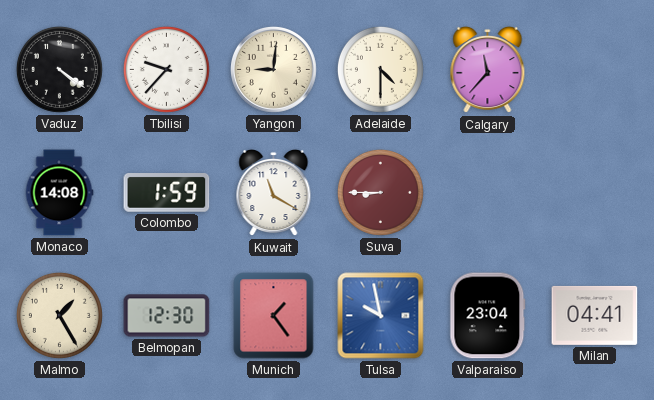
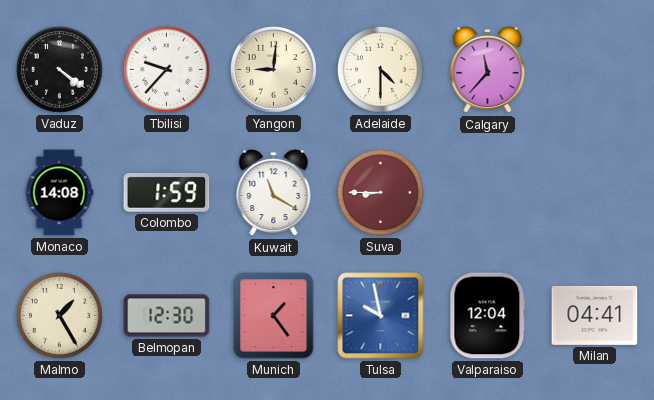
Valparaiso: 23:04 -> 12:04
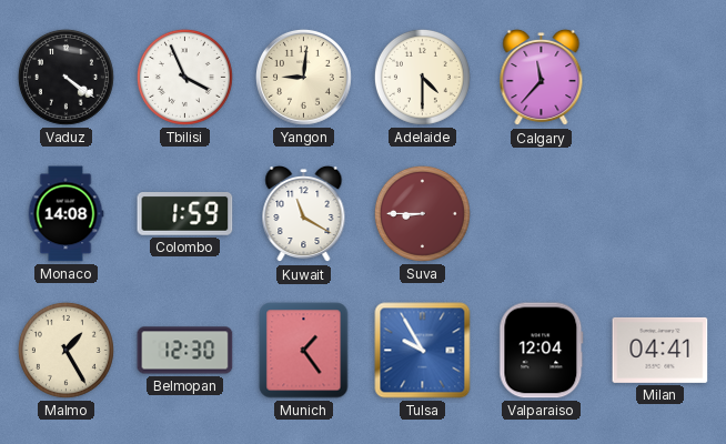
Tbilisi: 9:37 -> 3:56
Tulsa: 9:58 -> 9:55
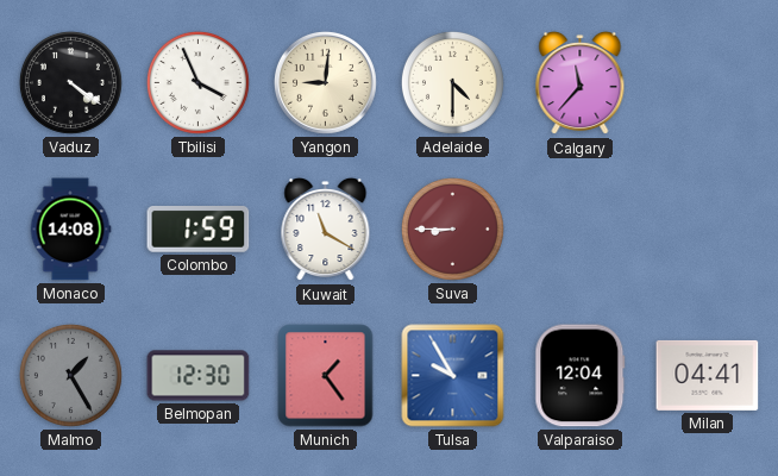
Malmo dial: cream -> grey
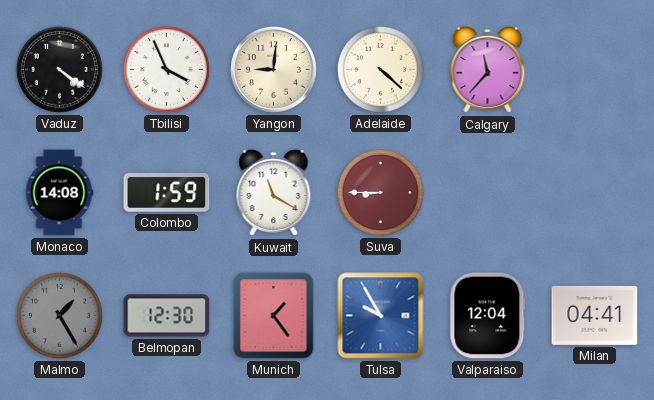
Adelaide: 4:30 -> 4:22
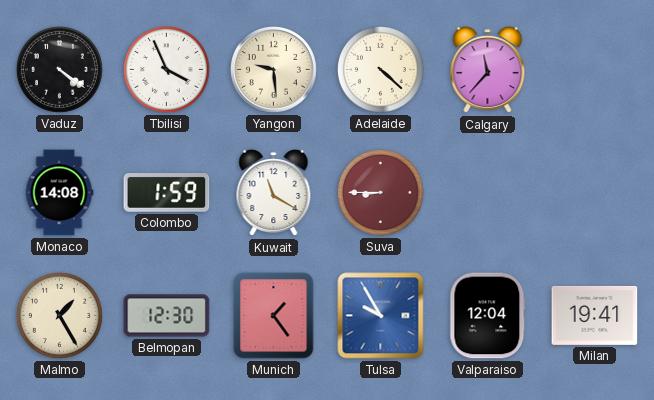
Yangon: 9:01 -> 9:29
Malmo dial: grey -> cream
Milan: 04:41 -> 19:41
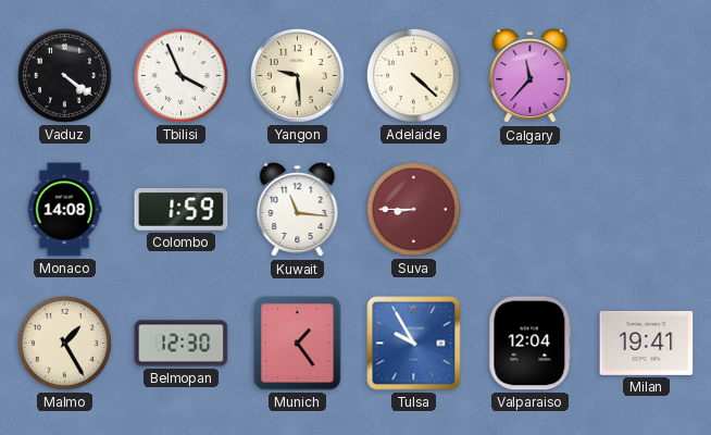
Kuwait: 11:20 -> 11:16
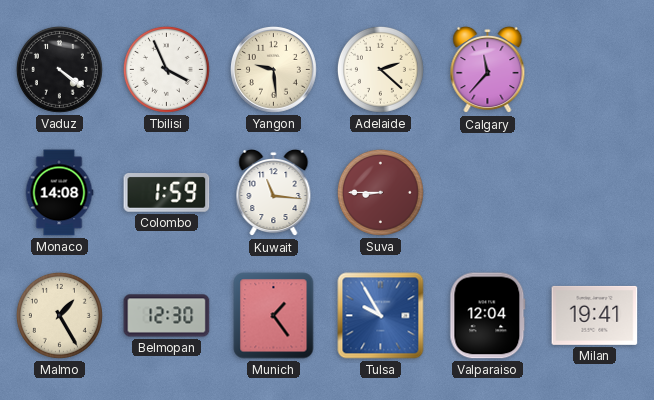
Adelaide: 4:22 -> 2:22
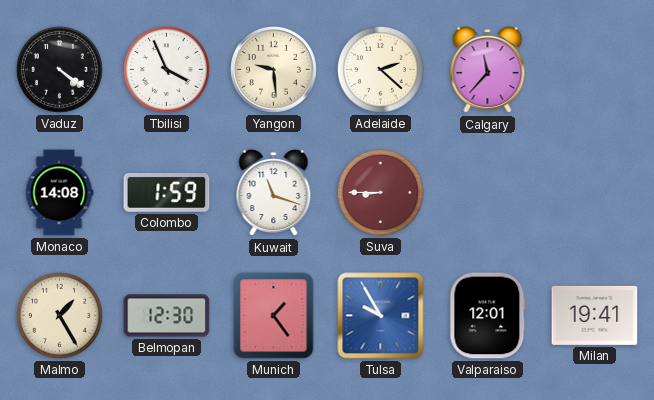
Kuwait: 11:16 -> 11:18
Valparaiso: 12:04 -> 12:01
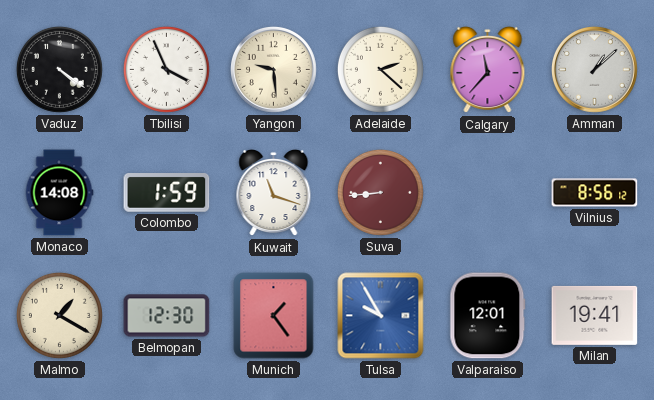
Amman: none -> 1:08
Suva: 8:45 -> 8:44
Vilnius: none -> 8:56
Malmo: 1:25 -> 1:20
